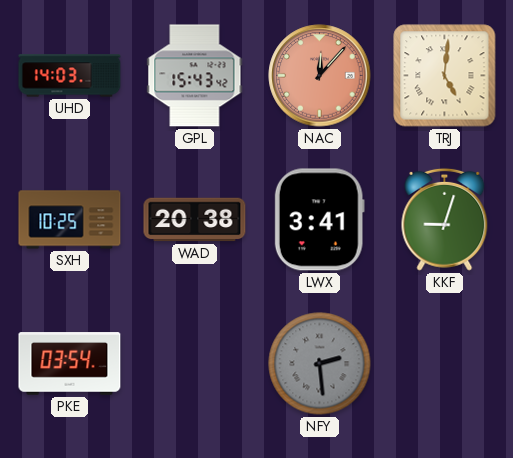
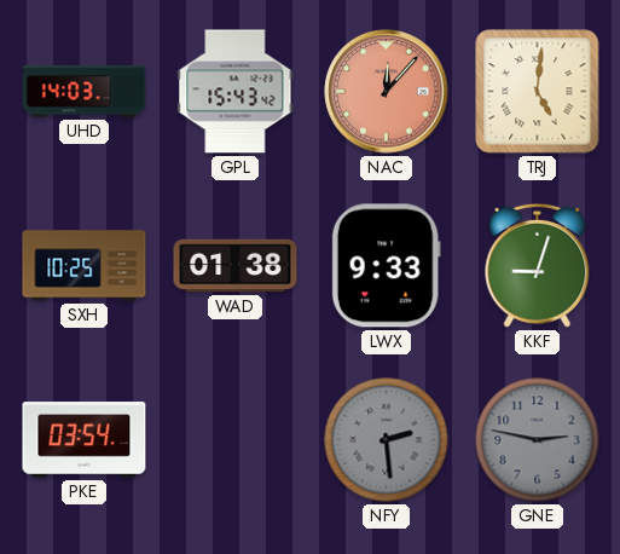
WAD: 20:38 -> 01:38
LWX: 3:41 -> 9:33
GNE: none -> 2:47
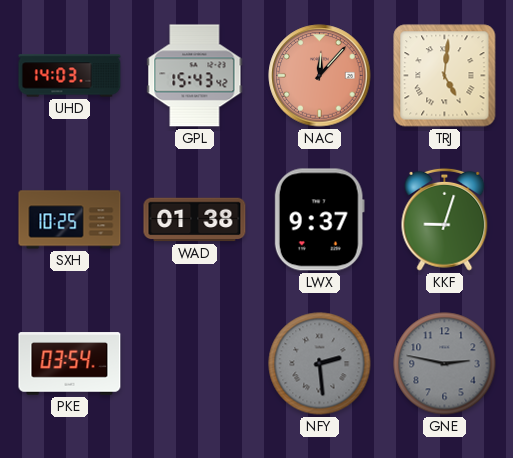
LWX: 9:33 -> 9:37
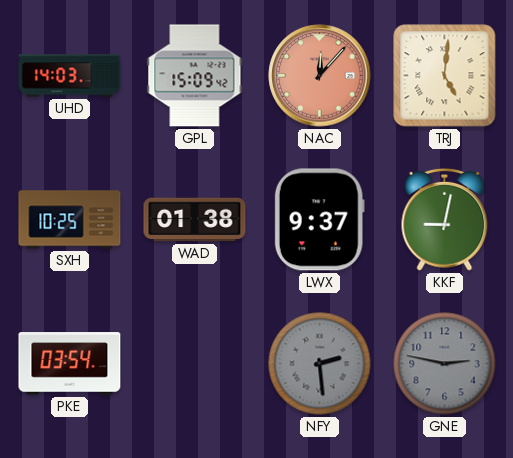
GPL: 15:43 -> 15:09
KKF: 9:03 -> 9:02
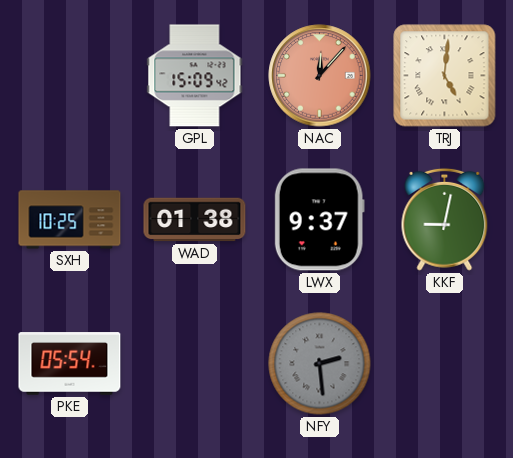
UHD: 14:03 -> none
PKE: 03:54 -> 05:54
GNE: 2:47 -> none
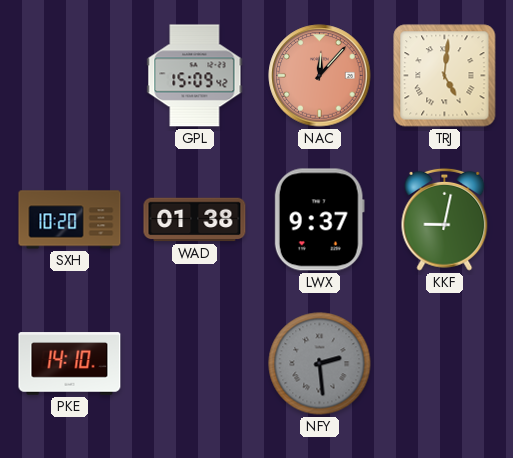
SXH: 10:25 -> 10:20
PKE: 05:54 -> 14:10
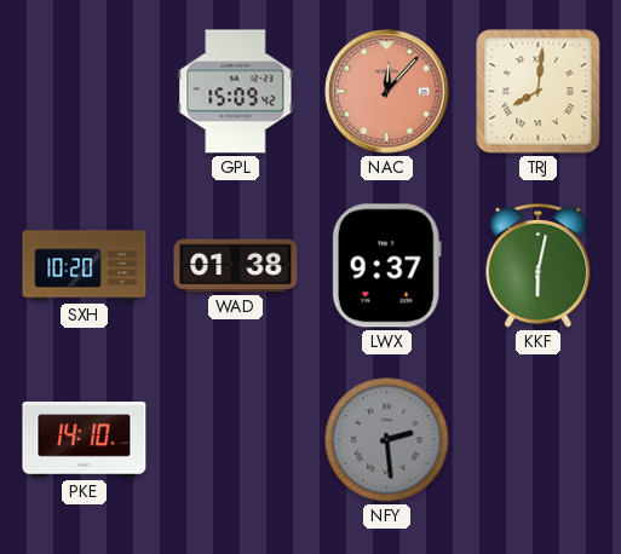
TRJ: 5:01 -> 8:01
KKF: 9:02 -> 6:02
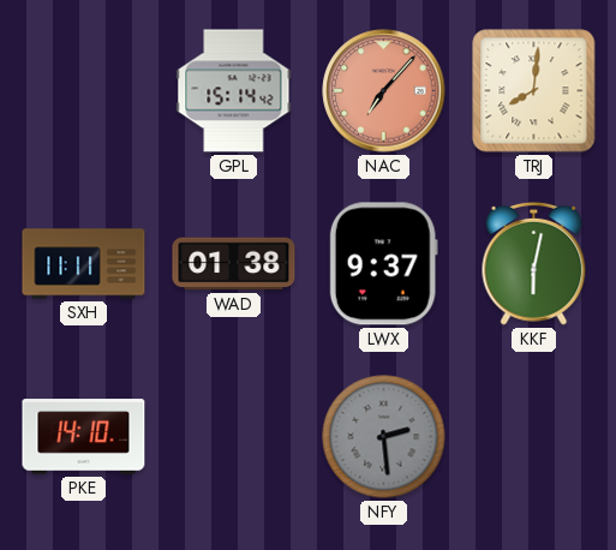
GPL: 15:09 -> 15:14
NAC: 12:07 -> 7:07
SXH: 10:20 -> 11:11
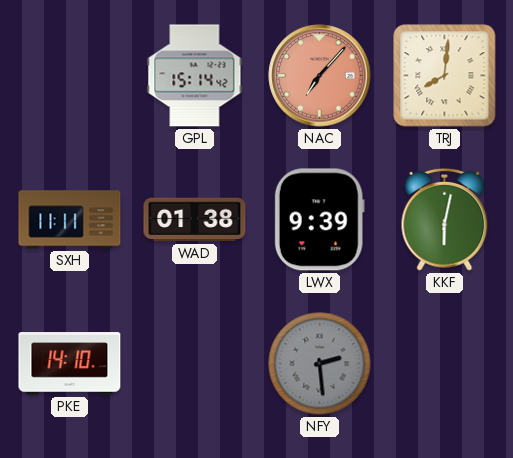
LWX: 9:37 -> 9:39
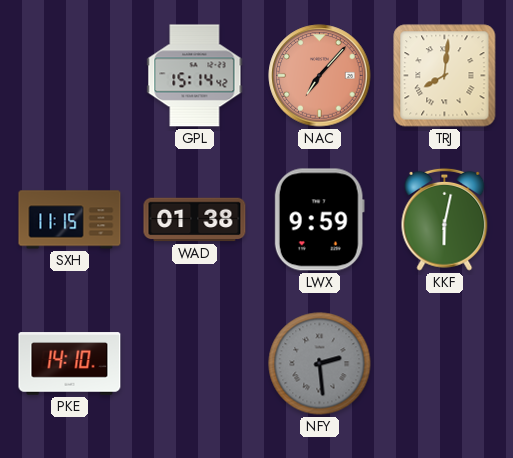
SXH: 11:11 -> 11:15
LWX: 9:39 -> 9:59
